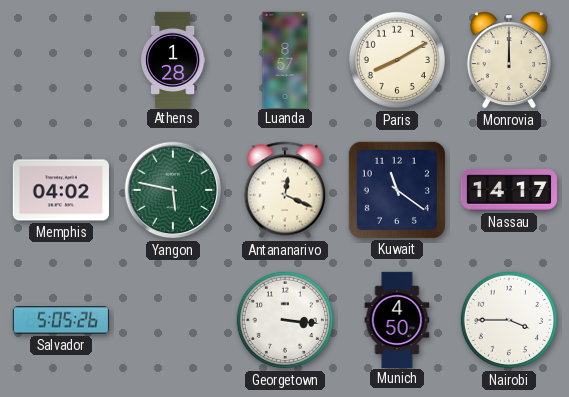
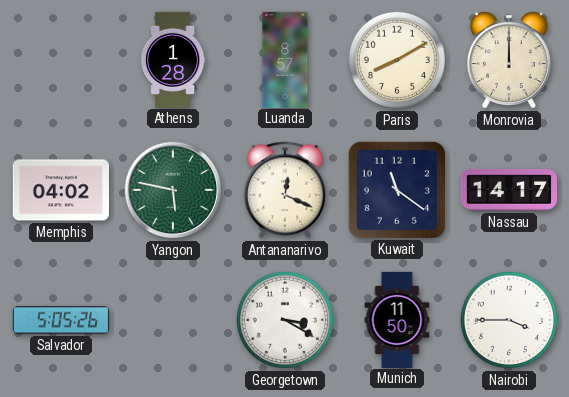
Georgetown: 3:16 -> 3:20
Munich: 4:50 -> 11:50
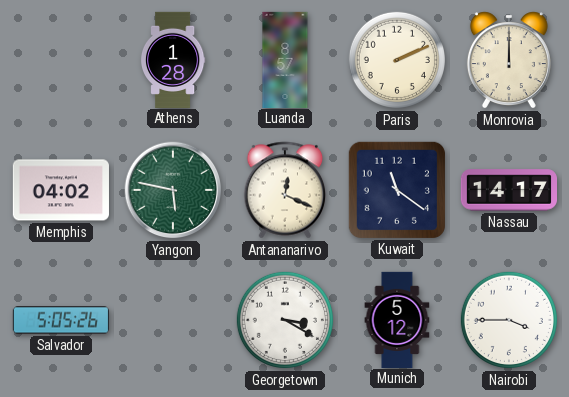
Paris: 8:10 -> 2:11
Munich: 11:50 -> 5:12
